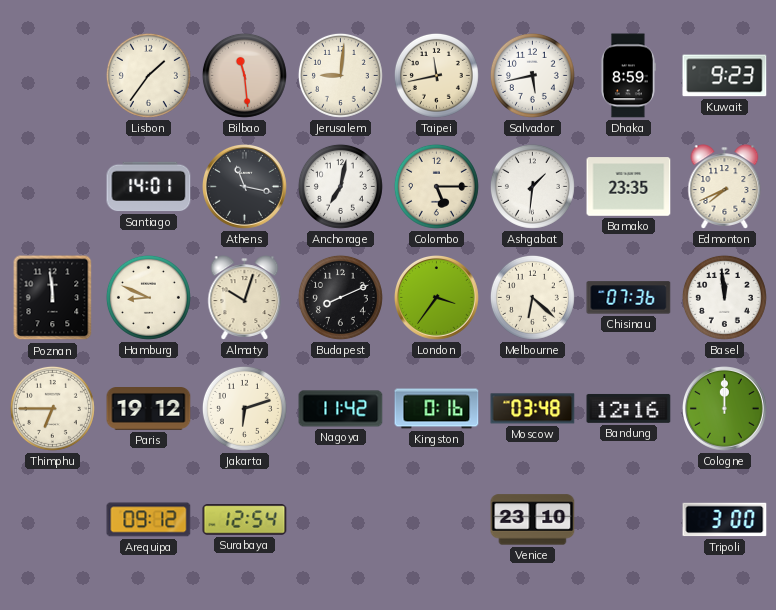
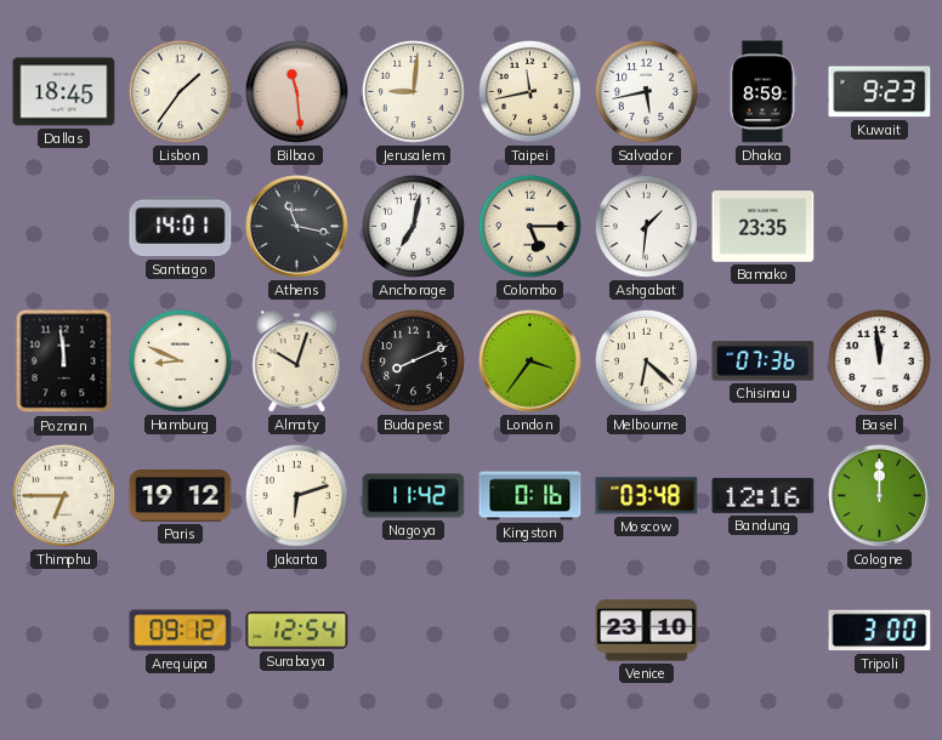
Dallas: none -> 18:45
Edmonton: 7:41 -> none
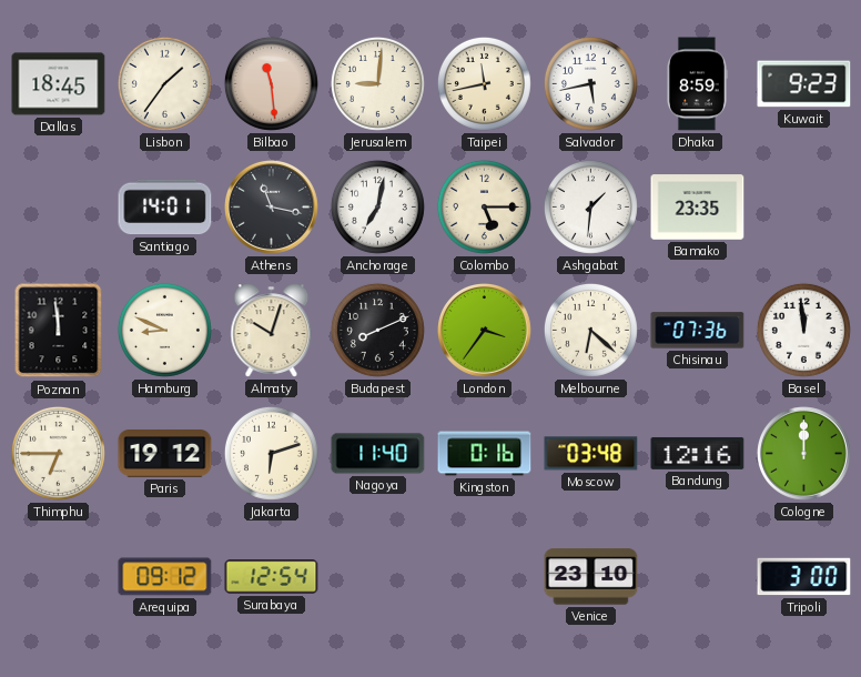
Nagoya: 11:42 -> 11:40
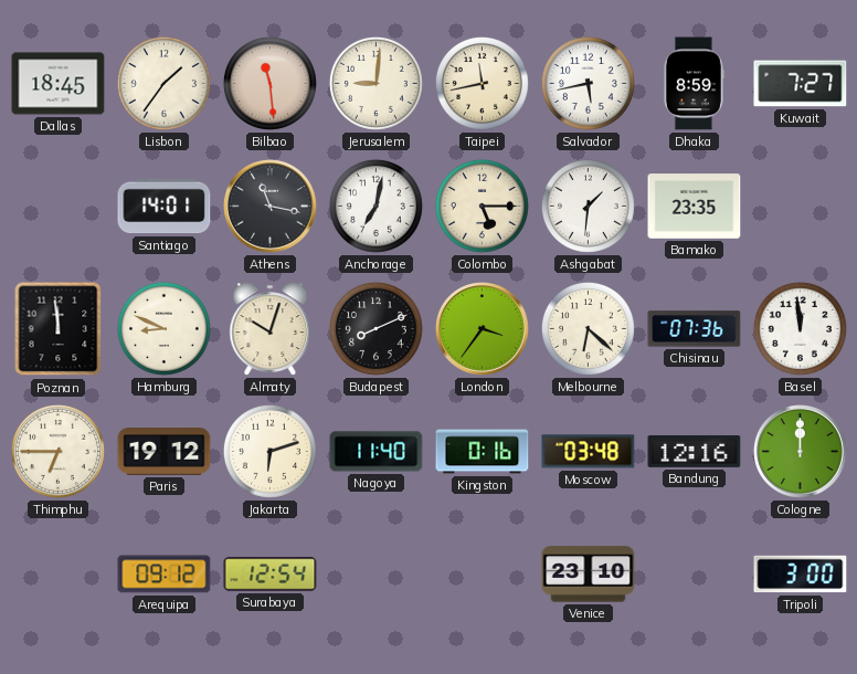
Kuwait: 9:23 -> 7:27
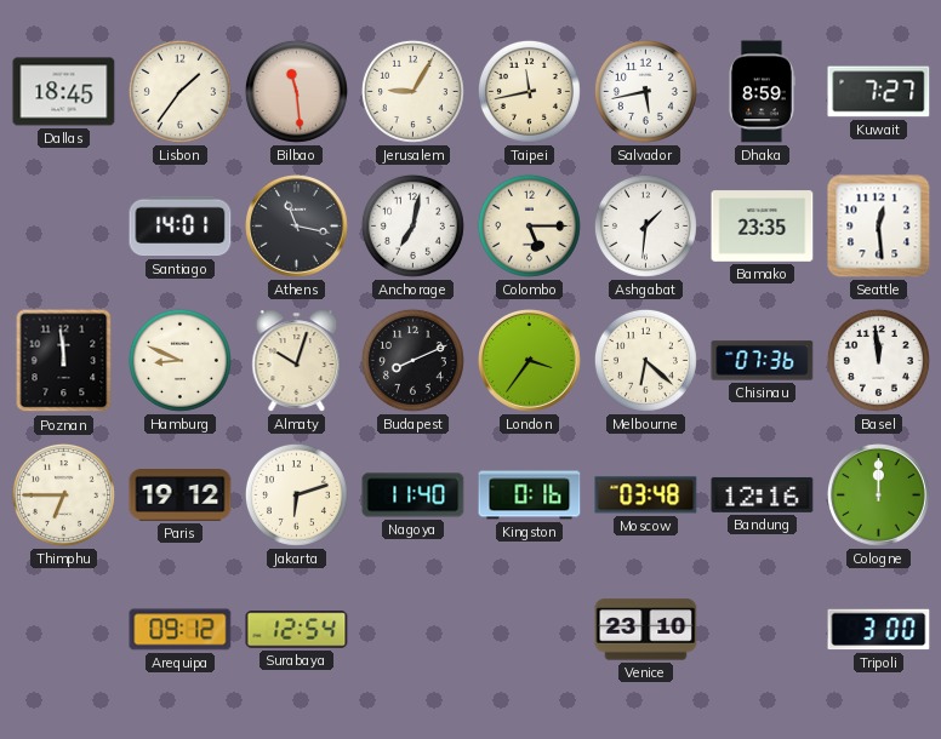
Jerusalem: 9:01 -> 9:05
Seattle: none -> 12:29
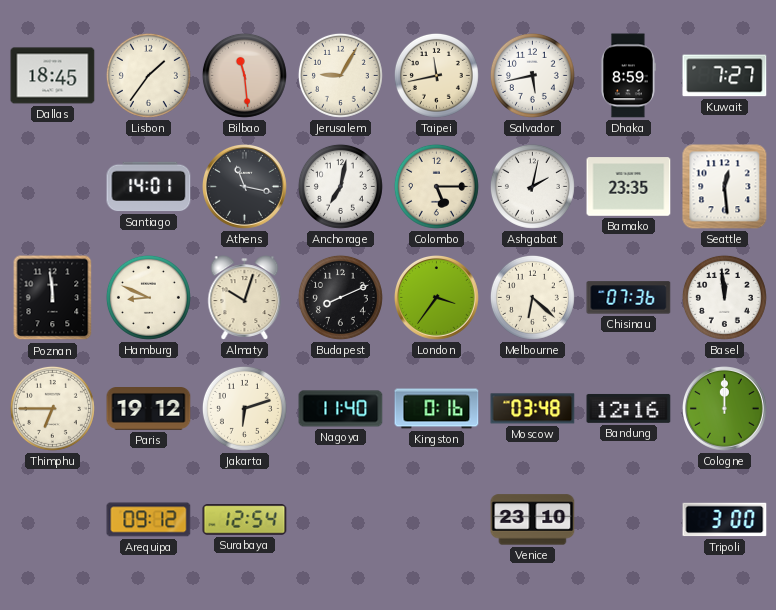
Ashgabat: 1:31 -> 2:02
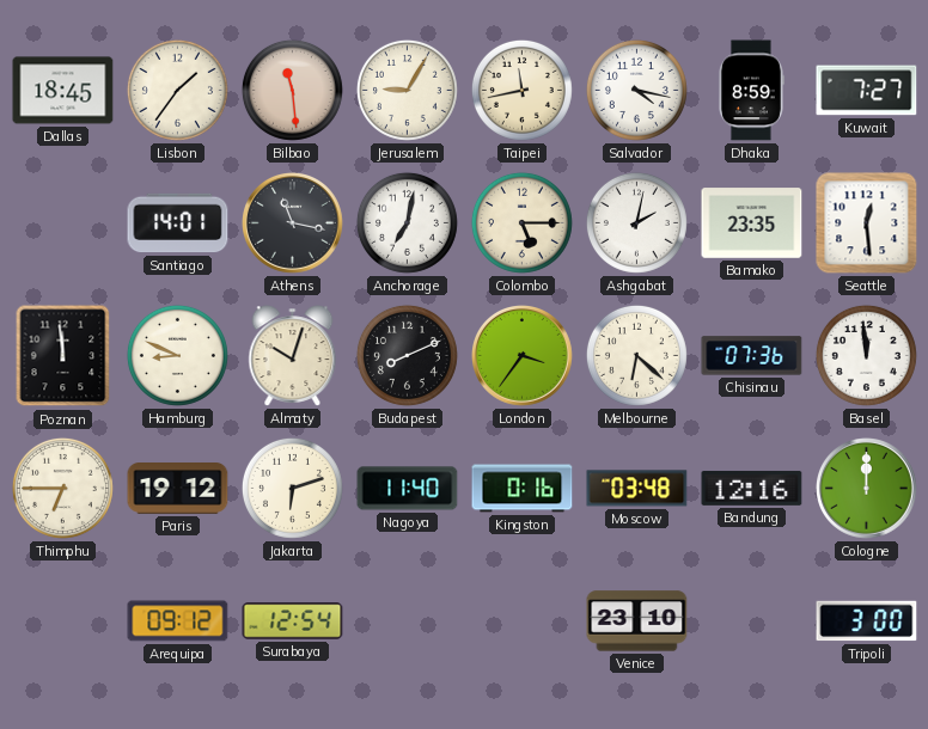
Salvador: 5:43 -> 4:17
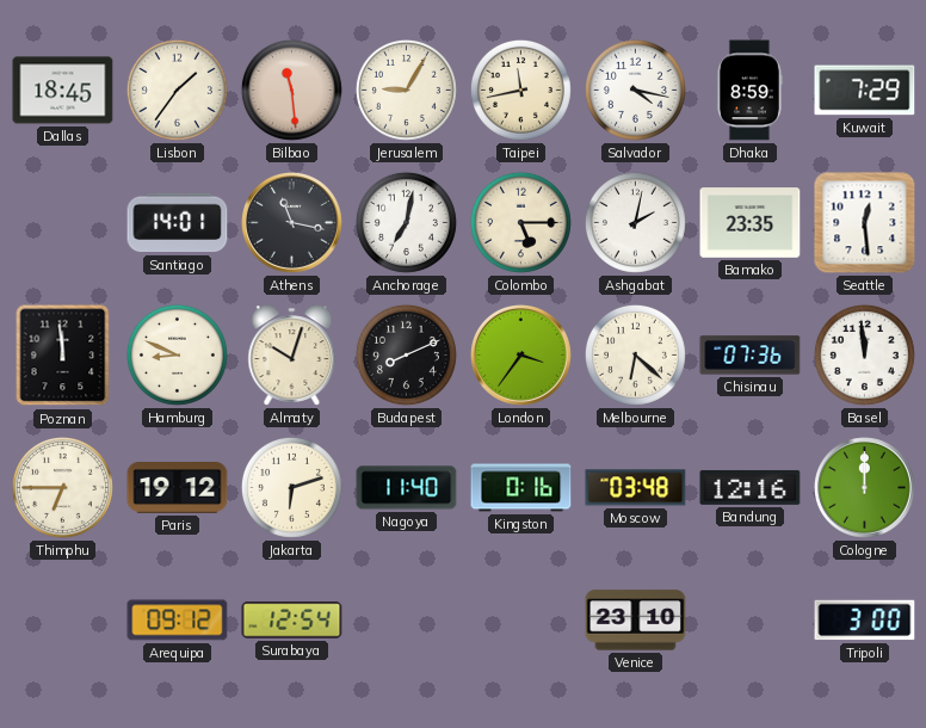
Kuwait: 7:27 -> 7:29
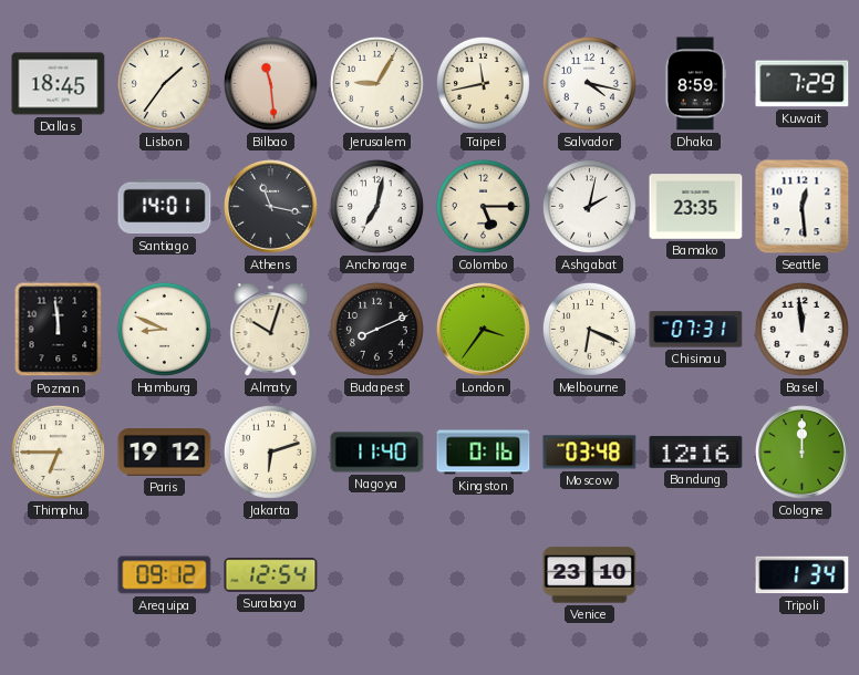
Melbourne: 6:22 -> 6:19
Chisinau: 07:36 -> 07:31
Tripoli: 3:00 -> 1:34
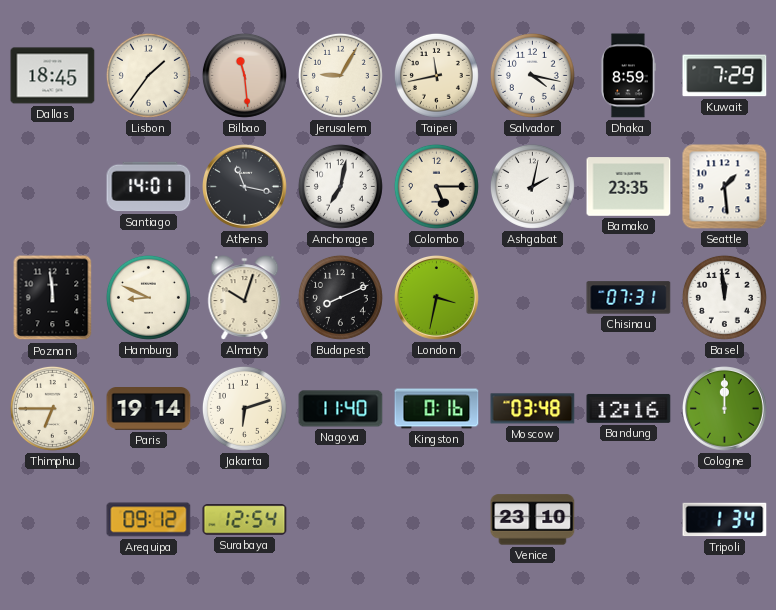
Seattle: 12:29 -> 1:29
London: 3:36 -> 3:32
Melbourne: 6:19 -> none
Paris: 19:12 -> 19:14
